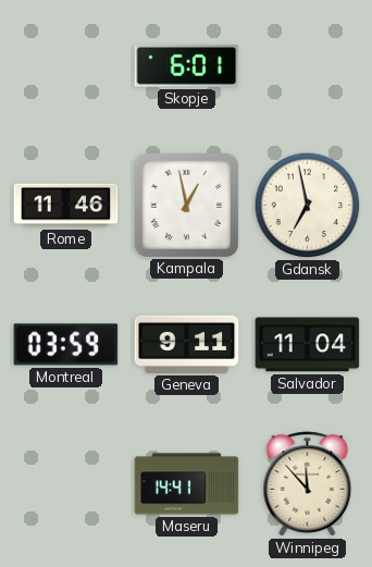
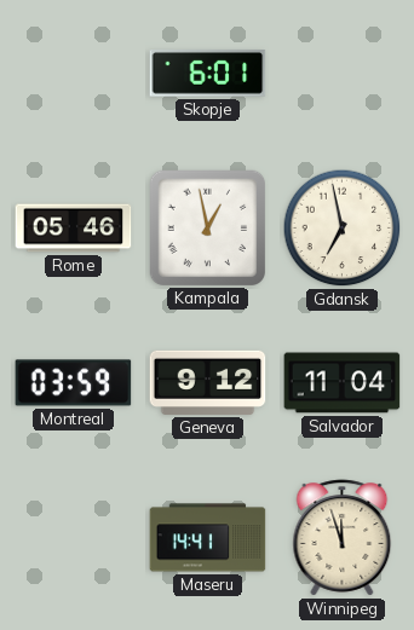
Rome: 11:46 -> 05:46
Geneva: 9:11 -> 9:12
Winnipeg: 11:53 -> 11:57
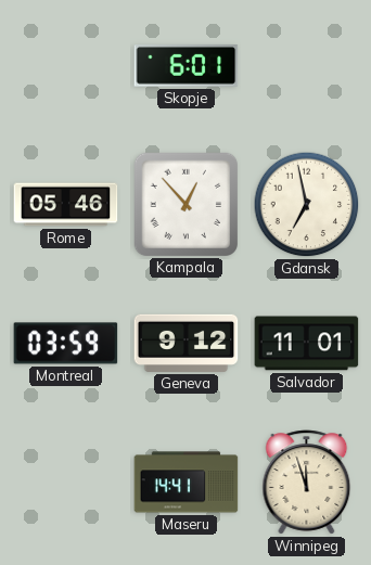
Kampala: 12:58 -> 12:53
Salvador: 11:04 -> 11:01
